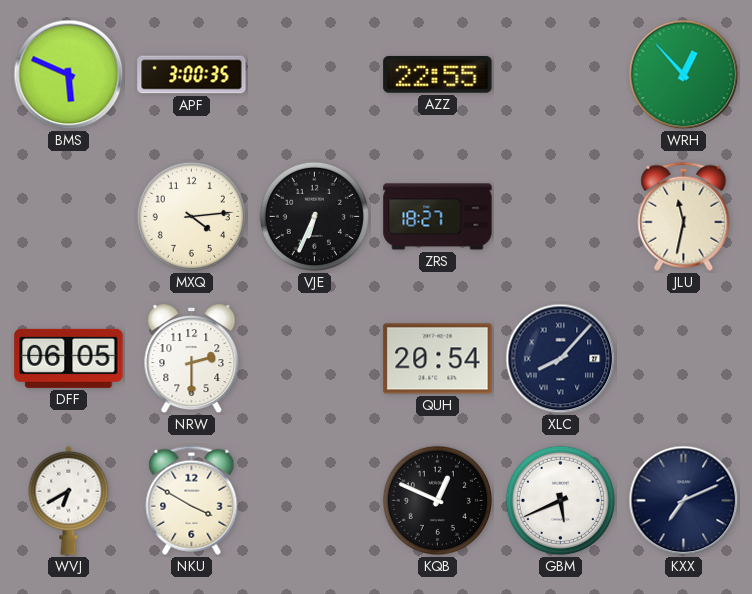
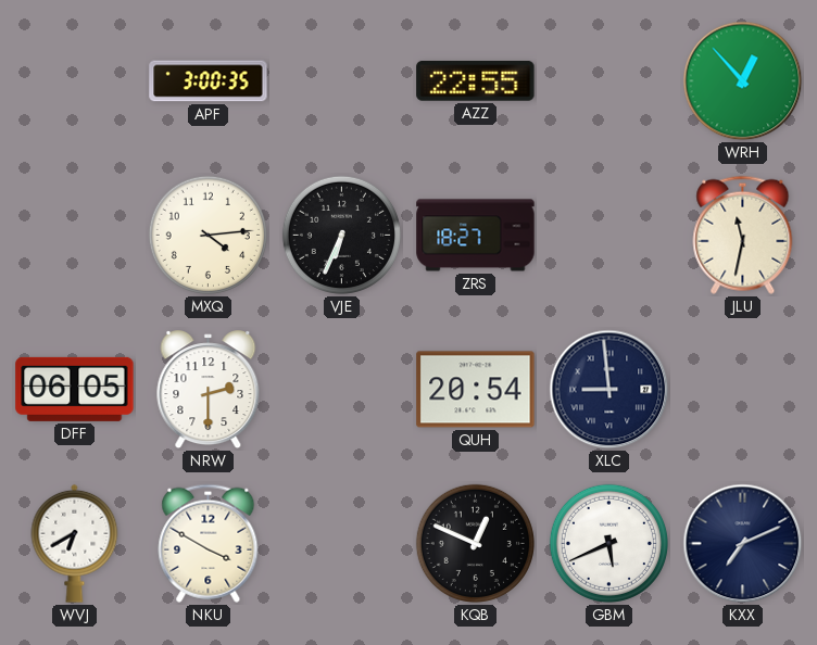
BMS: 5:49 -> none
XLC: 8:07 -> 8:59
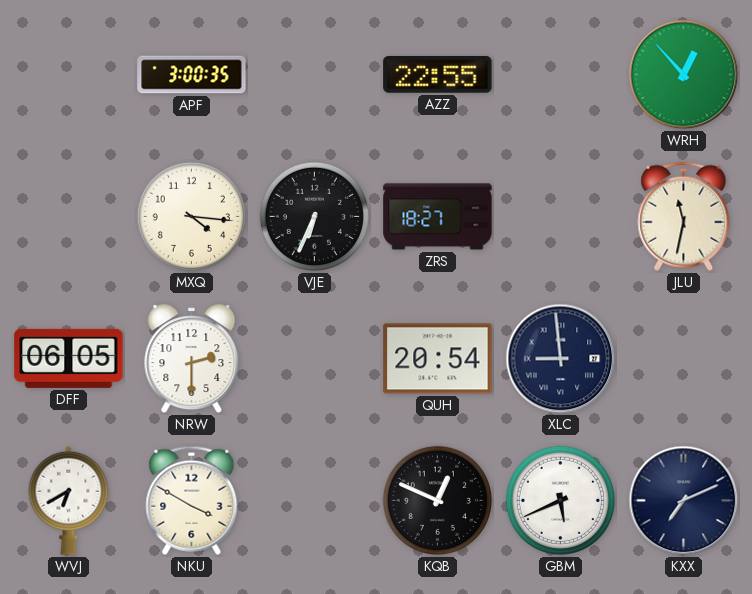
MXQ: 4:14 -> 4:16
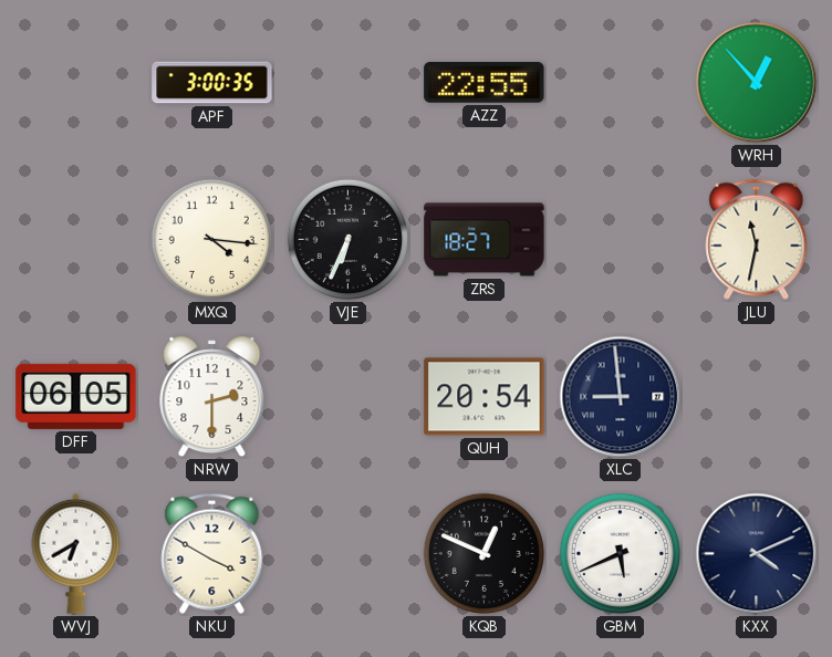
KXX: 7:11 -> 4:11
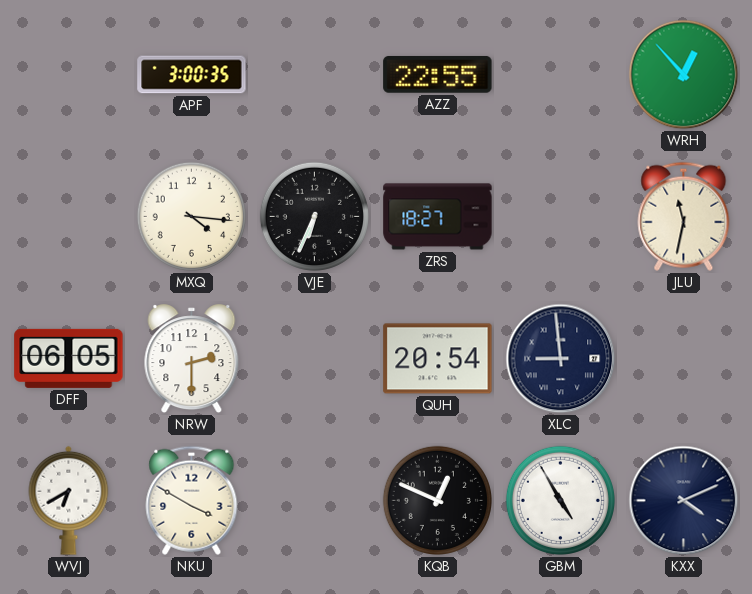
GBM: 5:41 -> 4:55
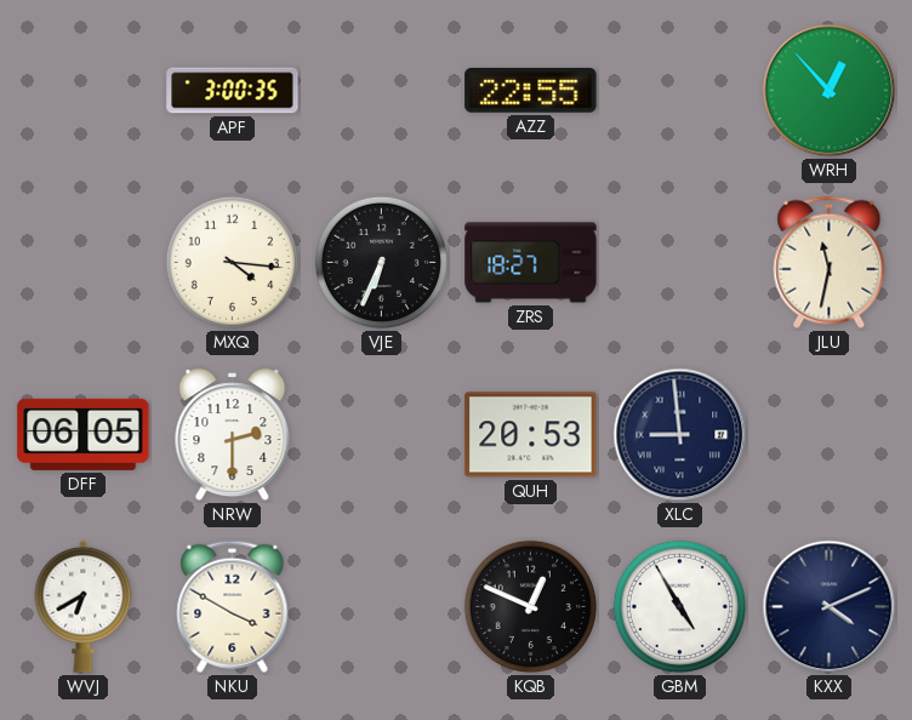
QUH: 20:54 -> 20:53
